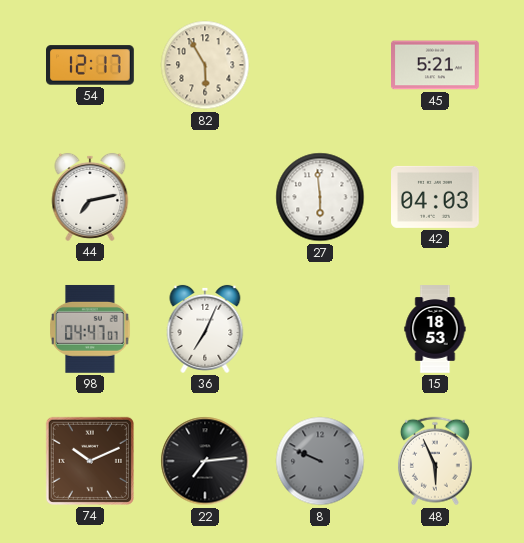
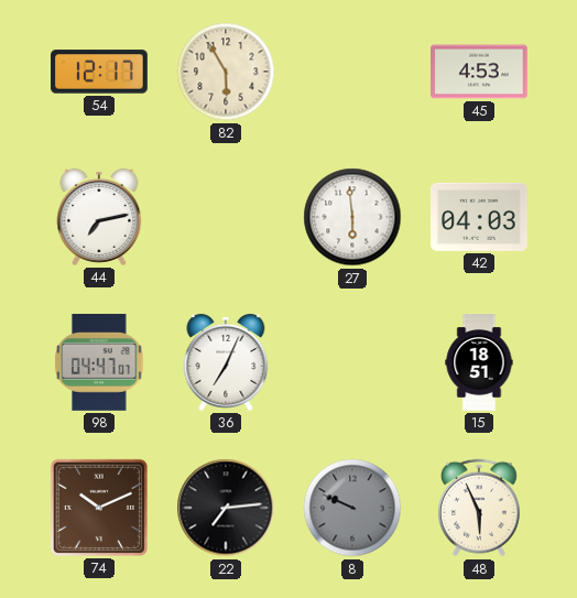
45: 5:21 -> 4:53
15: 18:53 -> 18:51
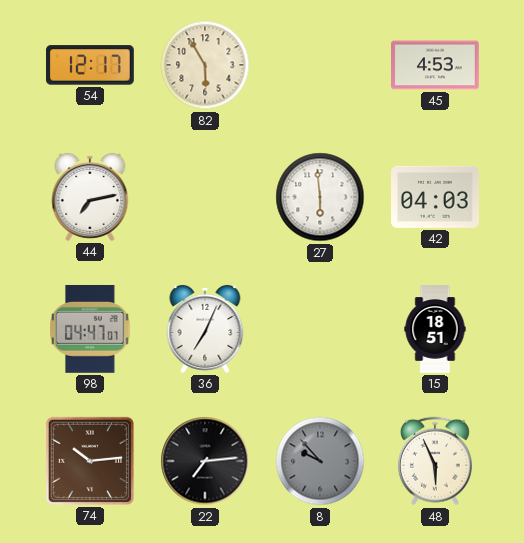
74: 10:11 -> 10:14
8: 9:49 -> 9:53
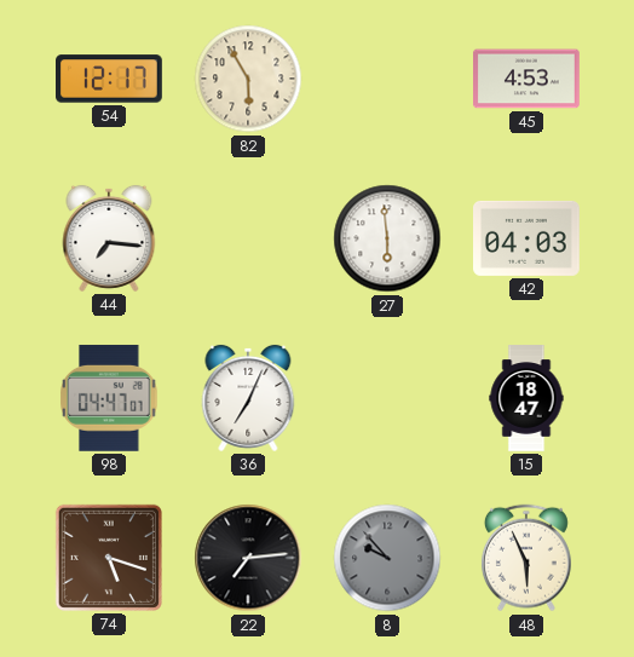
44: 7:13 -> 7:16
15: 18:51 -> 18:47
74: 10:14 -> 5:18
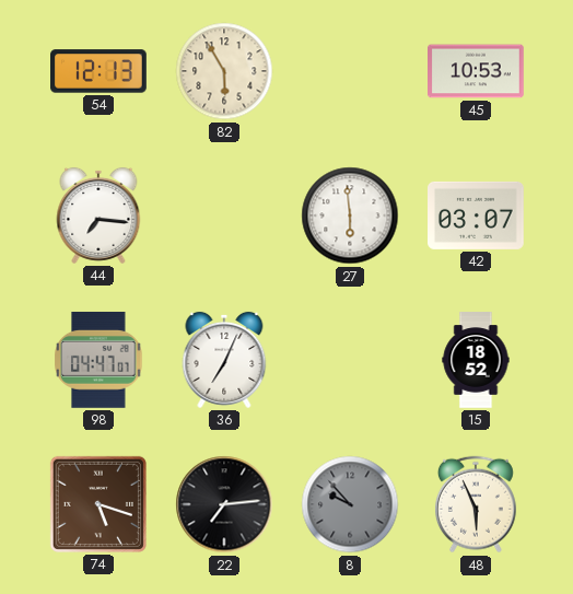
54: 12:17 -> 12:13
45: 4:53 -> 10:53
42: 04:03 -> 03:07
15: 18:47 -> 18:52
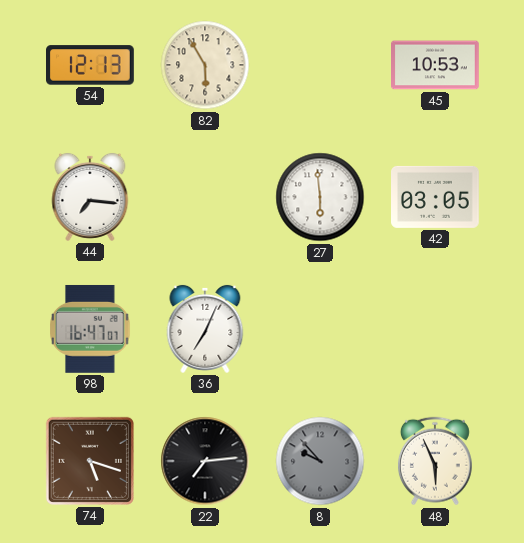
42: 03:07 -> 03:05
98: 04:47 -> 16:47
15: 18:52 -> none
